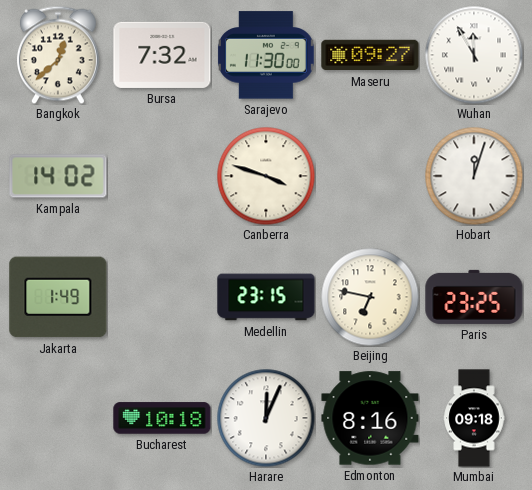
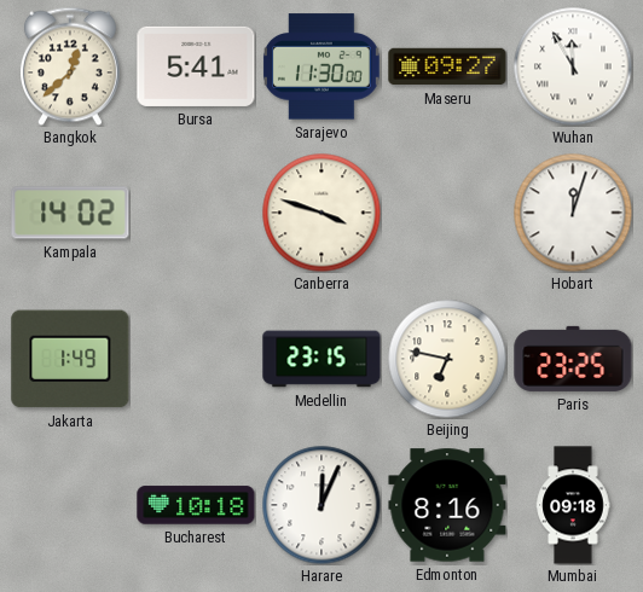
Bursa: 7:32 -> 5:41
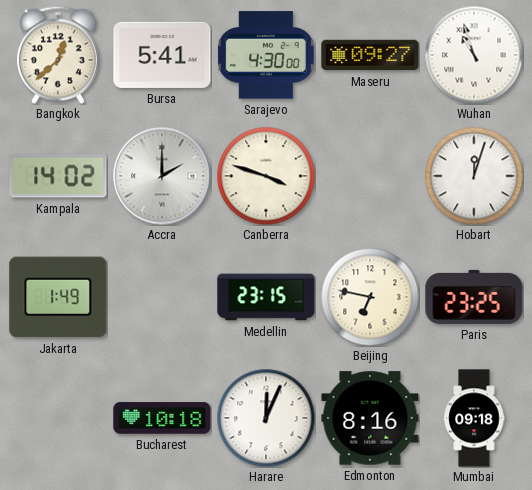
Sarajevo: 11:30 -> 4:30
Wuhan: 11:55 -> 10:57
Accra: none -> 2:00
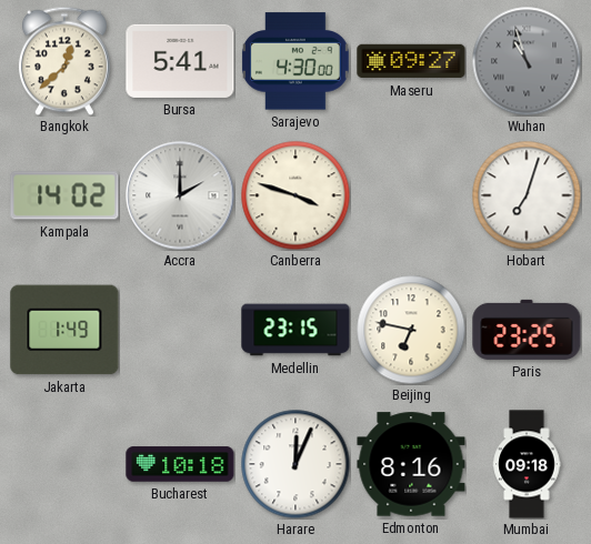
Wuhan dial: white -> grey
Hobart: 12:03 -> 7:03
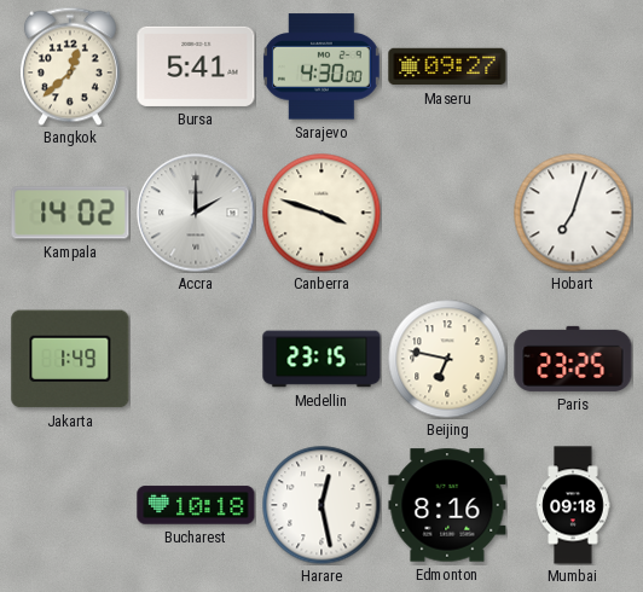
Wuhan: 10:57 -> none
Harare: 12:04 -> 12:28
